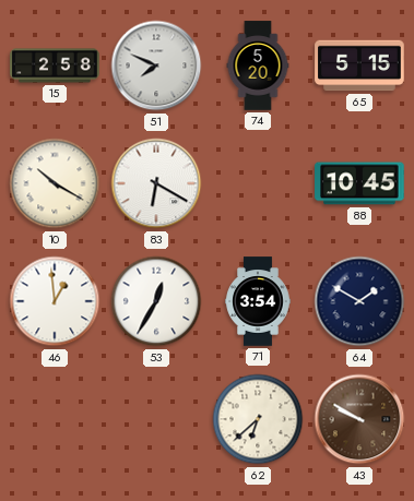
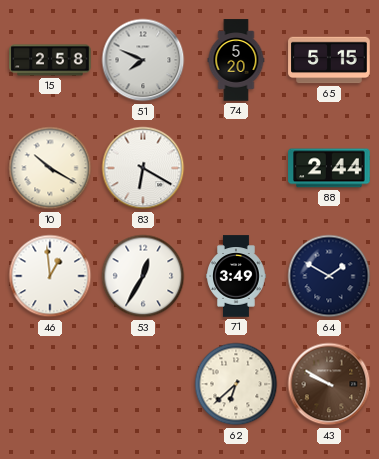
88: 10:45 -> 2:44
71: 3:54 -> 3:49
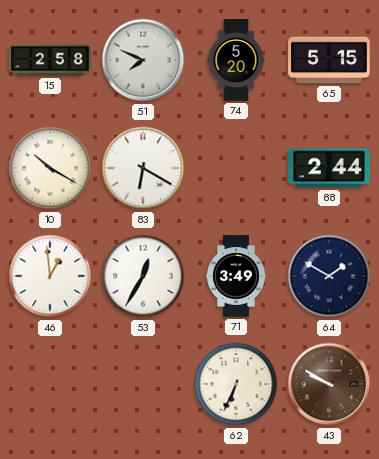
62: 6:38 -> 6:34
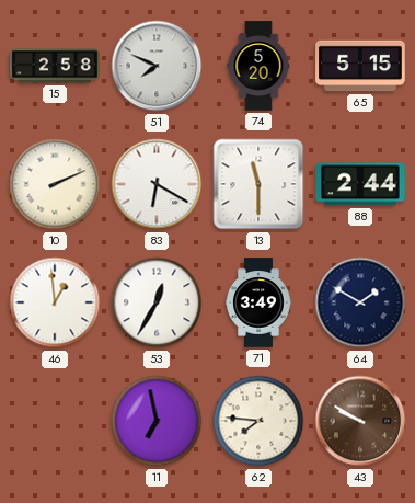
10: 10:20 -> 2:11
13: none -> 11:30
11: none -> 6:58
62: 6:34 -> 7:46
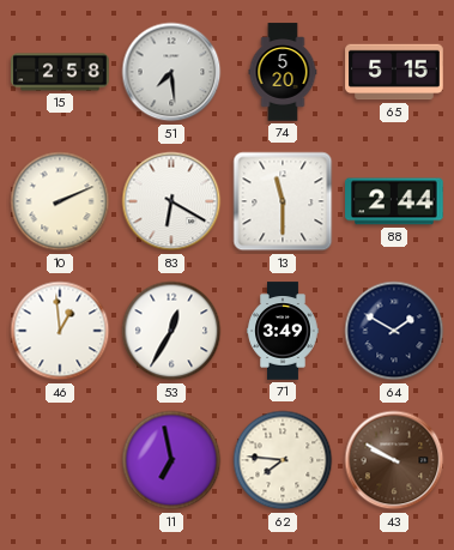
51: 7:49 -> 7:29
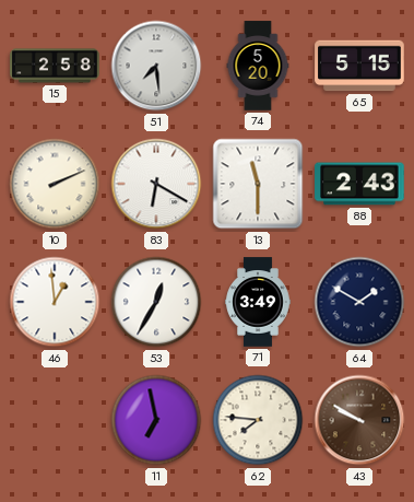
88: 2:44 -> 2:43
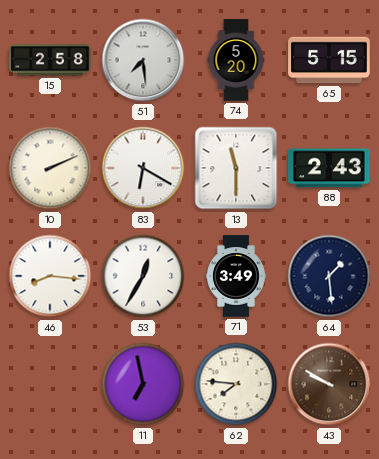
46: 12:59 -> 8:16
64: 1:50 -> 1:29
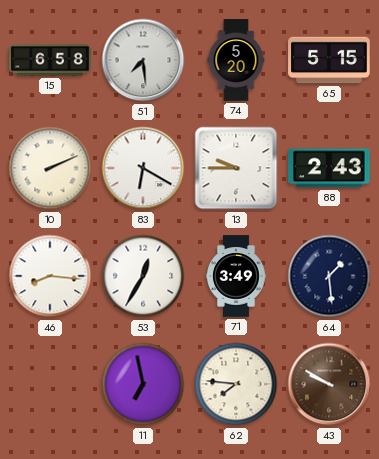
15: 2:58 -> 6:58
13: 11:30 -> 9:45
